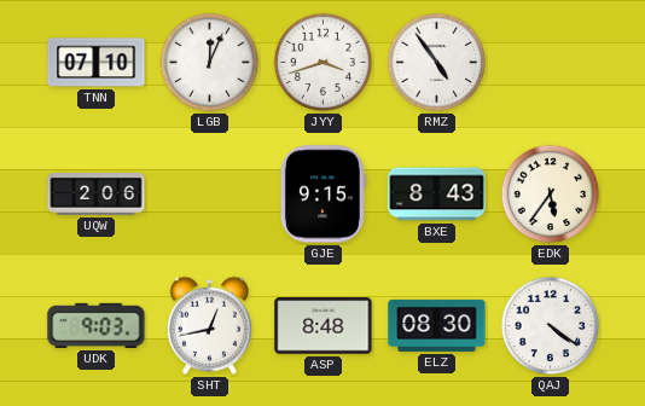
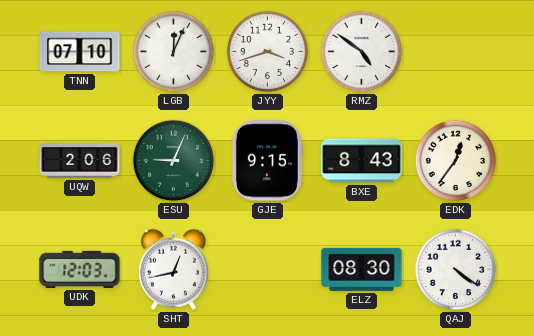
RMZ: 4:54 -> 4:51
ESU: none -> 9:04
EDK: 5:36 -> 12:36
UDK: 9:03 -> 12:03
ASP: 8:48 -> none
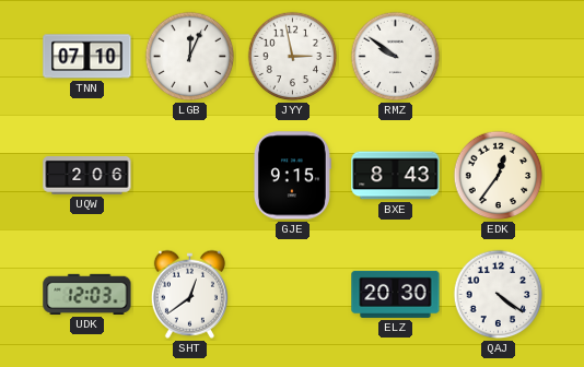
JYY: 3:42 -> 2:58
RMZ: 4:51 -> 9:51
ESU: 9:04 -> none
SHT: 12:43 -> 12:39
ELZ: 08:30 -> 20:30
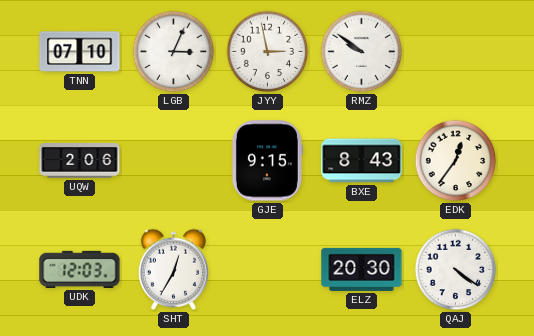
LGB: 12:04 -> 3:04
SHT: 12:39 -> 12:35
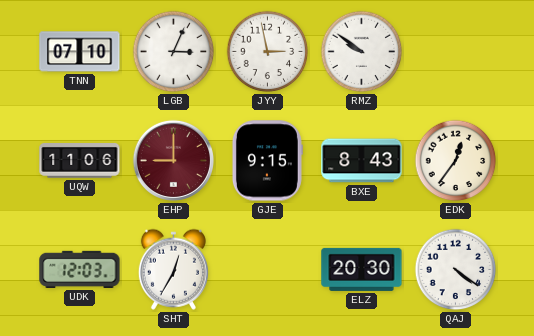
UQW: 2:06 -> 11:06
EHP: none -> 9:00
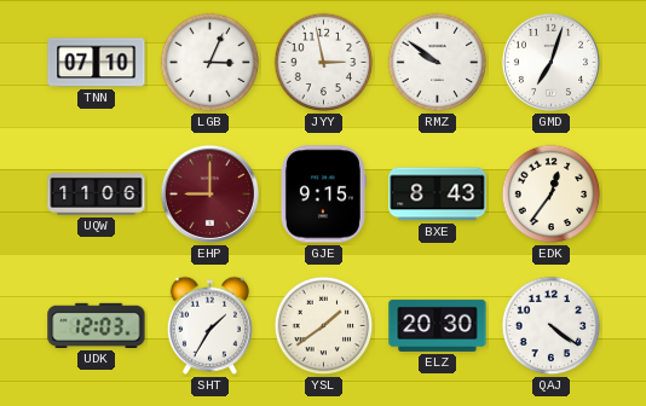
GMD: none -> 7:03
SHT: 12:35 -> 1:35
YSL: none -> 1:39
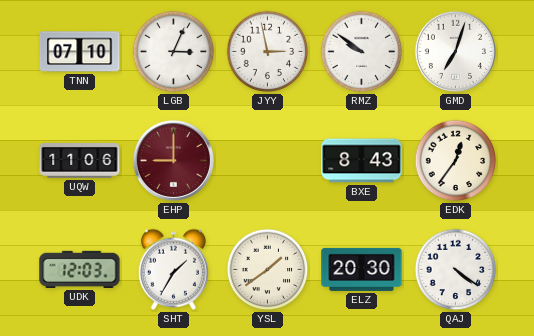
GJE: 9:15 -> none
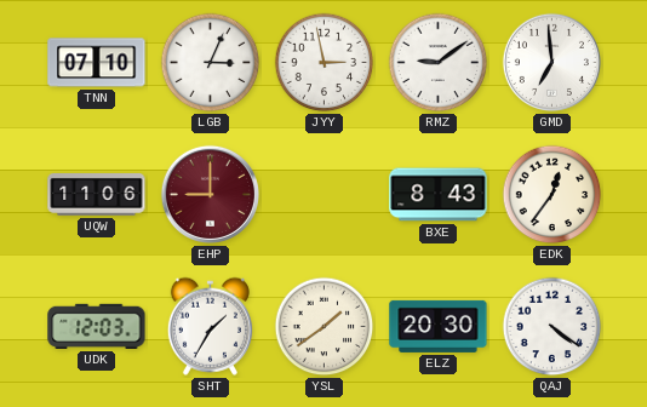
RMZ: 9:51 -> 9:09
GMD: 7:03 -> 6:59
